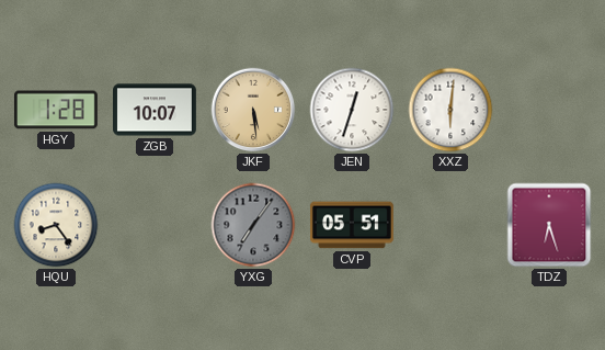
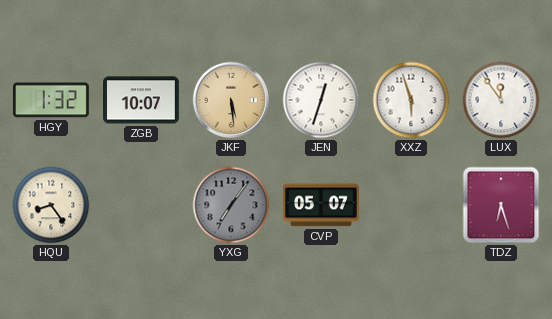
HGY: 1:28 -> 1:32
XXZ: 6:01 -> 5:57
LUX: none -> 11:54
CVP: 05:51 -> 05:07
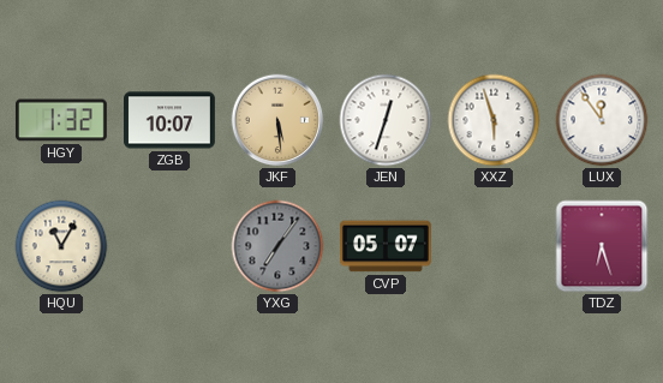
HQU: 8:24 -> 11:05
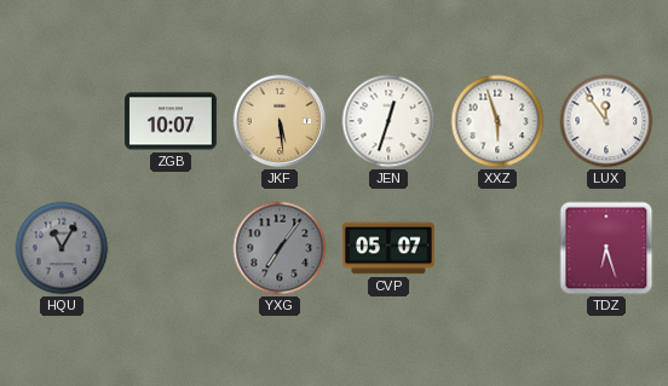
HGY: 1:32 -> none
HQU dial: cream -> grey
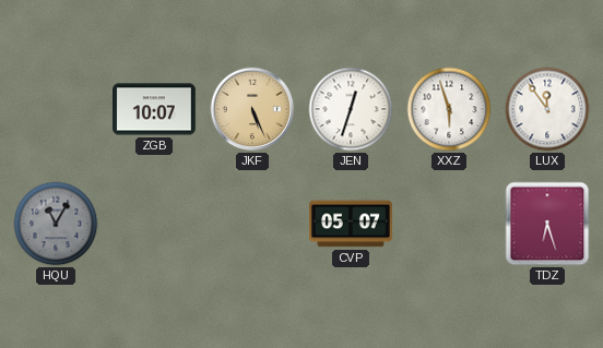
JKF: 5:29 -> 5:26
YXG: 7:06 -> none
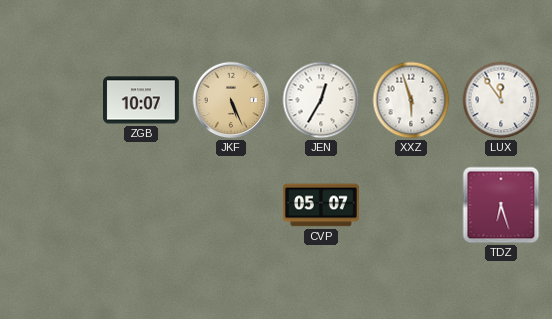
JEN: 12:33 -> 12:35
HQU: 11:05 -> none
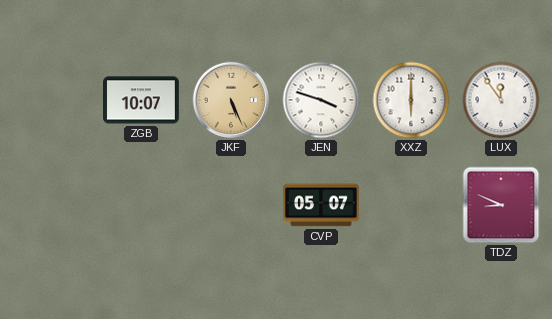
JEN: 12:35 -> 3:48
XXZ: 5:57 -> 6:00
TDZ: 6:27 -> 8:49
